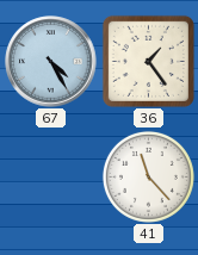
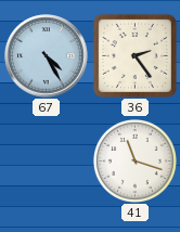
36: 1:24 -> 2:24
41: 11:23 -> 11:18
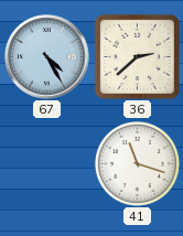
36: 2:24 -> 2:38
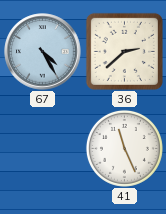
41: 11:18 -> 11:26
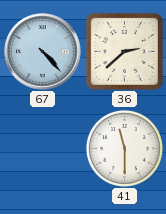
67: 4:25 -> 4:23
41: 11:26 -> 11:30
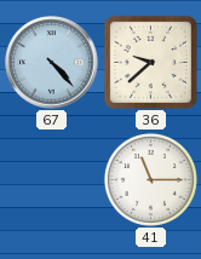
36: 2:38 -> 9:38
41: 11:30 -> 11:15
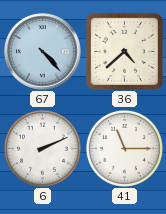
36: 9:38 -> 4:38
6: none -> 2:11
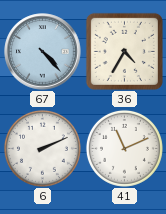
36: 4:38 -> 4:35
41: 11:15 -> 11:11
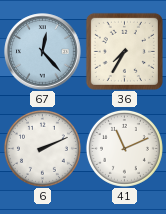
67: 4:23 -> 12:23
36: 4:35 -> 7:35
